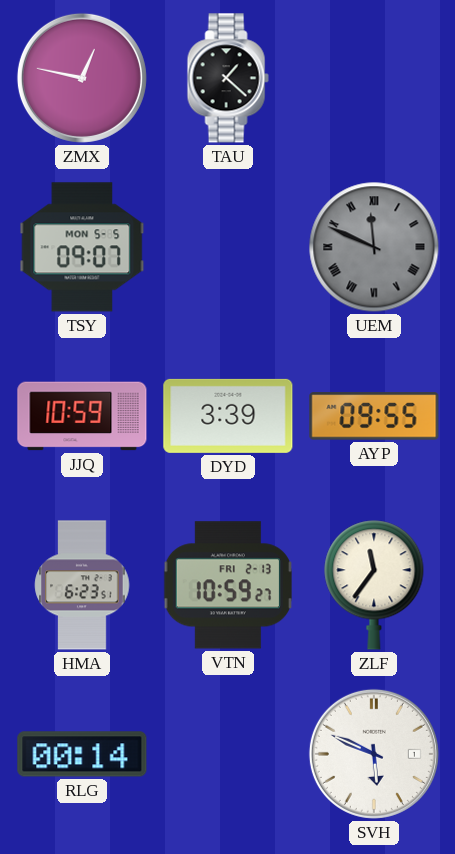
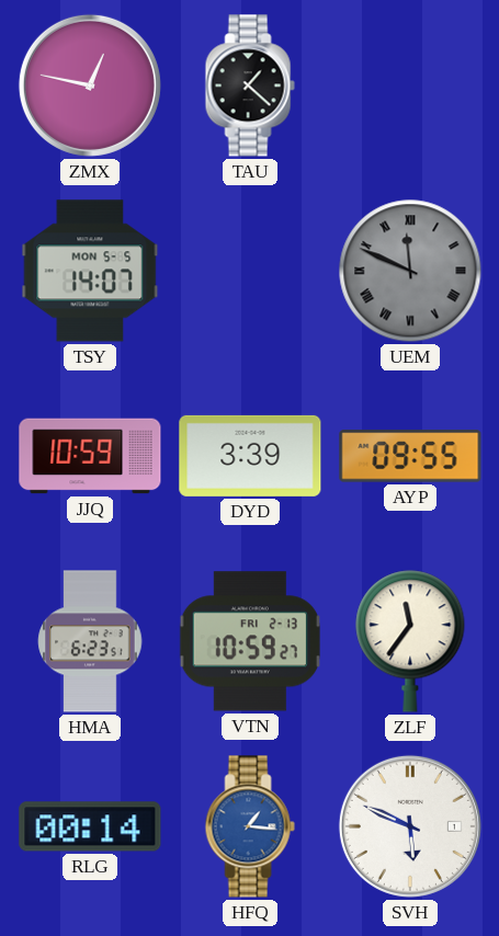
TSY: 09:07 -> 14:07
HFQ: none -> 1:16
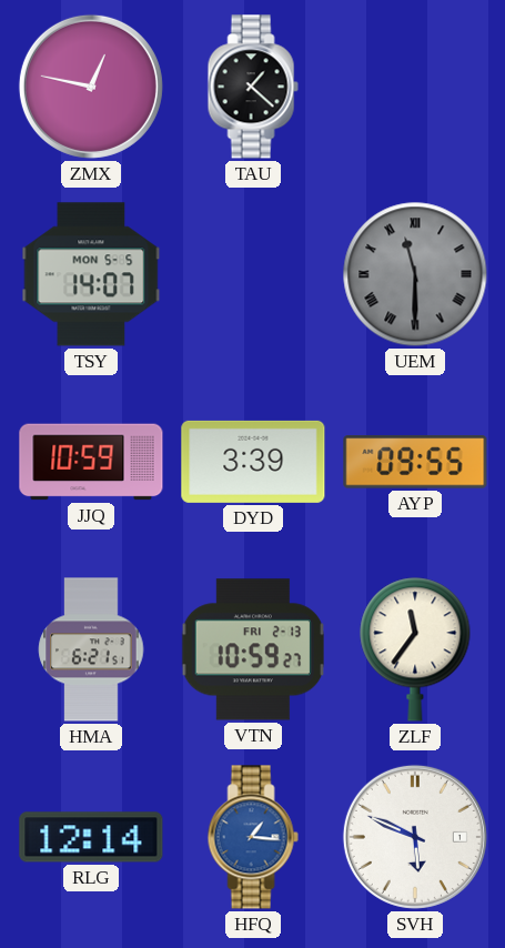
UEM: 11:49 -> 11:30
HMA: 6:23 -> 6:21
RLG: 00:14 -> 12:14
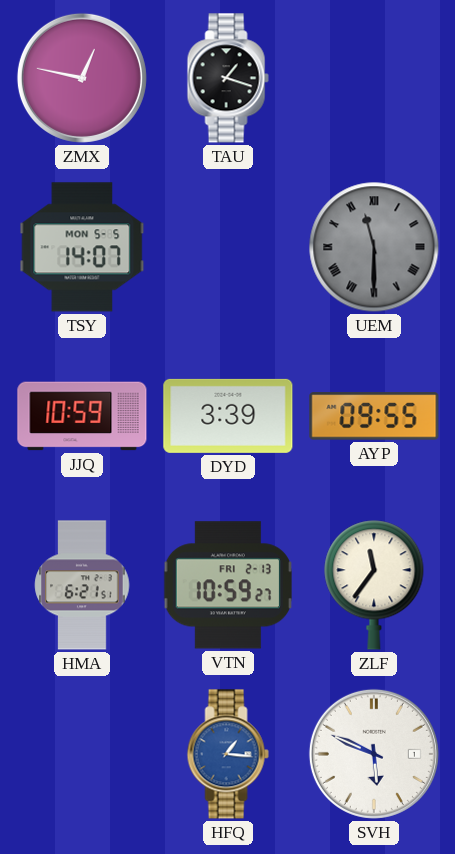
TAU: 1:22 -> 1:18
RLG: 12:14 -> none
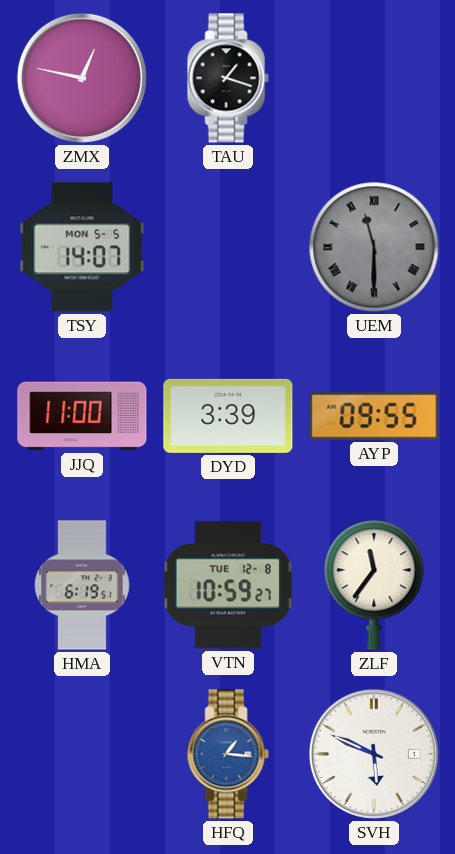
JJQ: 10:59 -> 11:00
HMA: 6:21 -> 6:19
VTN date: FRI 2-13 -> TUE 12-8
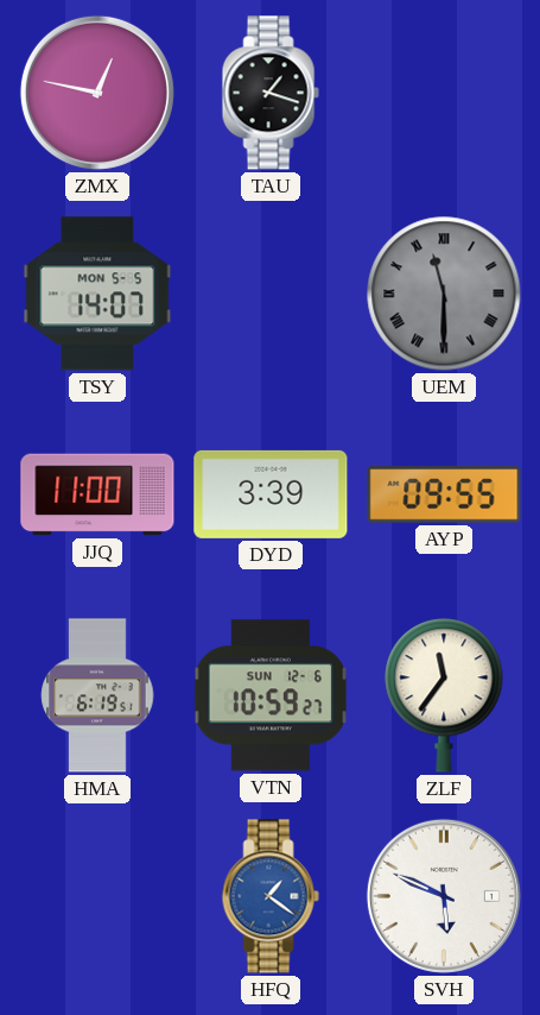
VTN date: TUE 12-8 -> SUN 12-6
HFQ: 1:16 -> 1:21
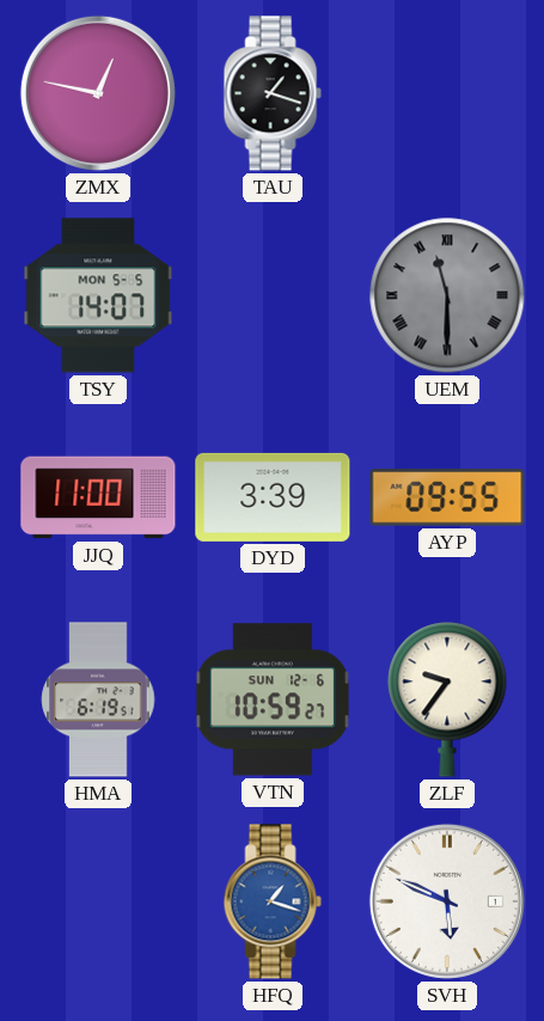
ZLF: 11:36 -> 9:36
HFQ: 1:21 -> 1:18
